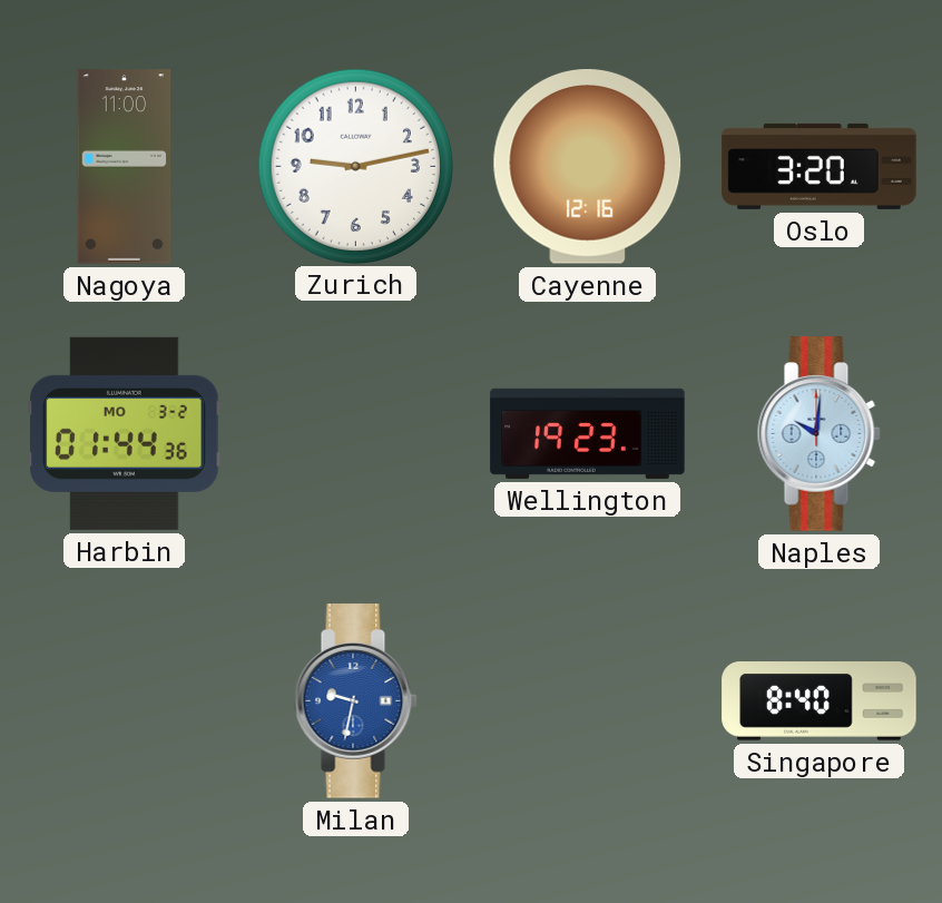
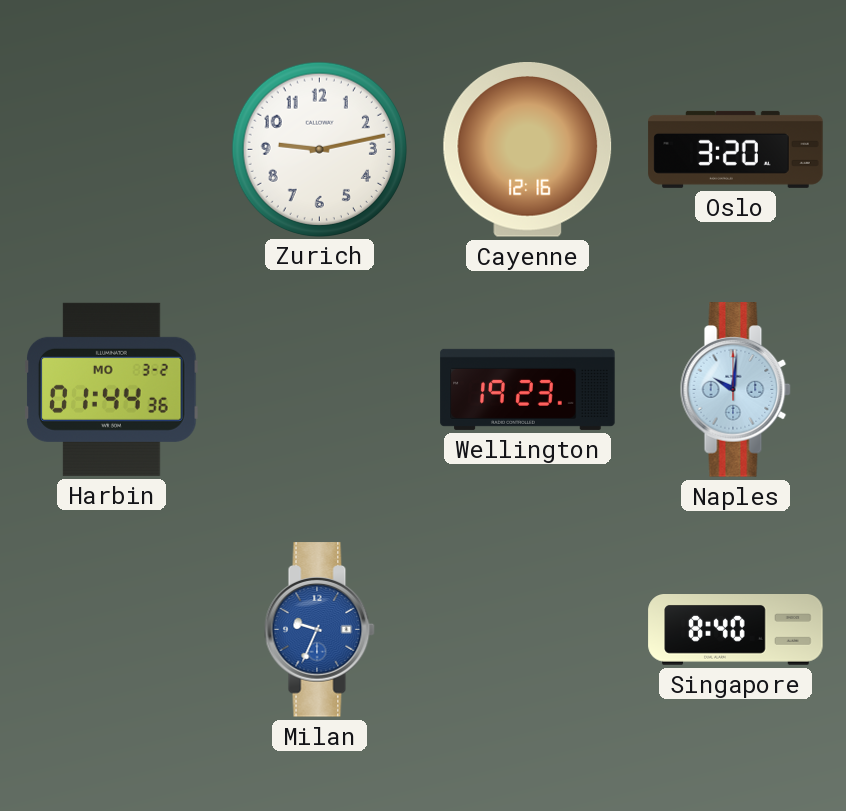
Nagoya: 11:00 -> none
Milan: 9:32 -> 9:34
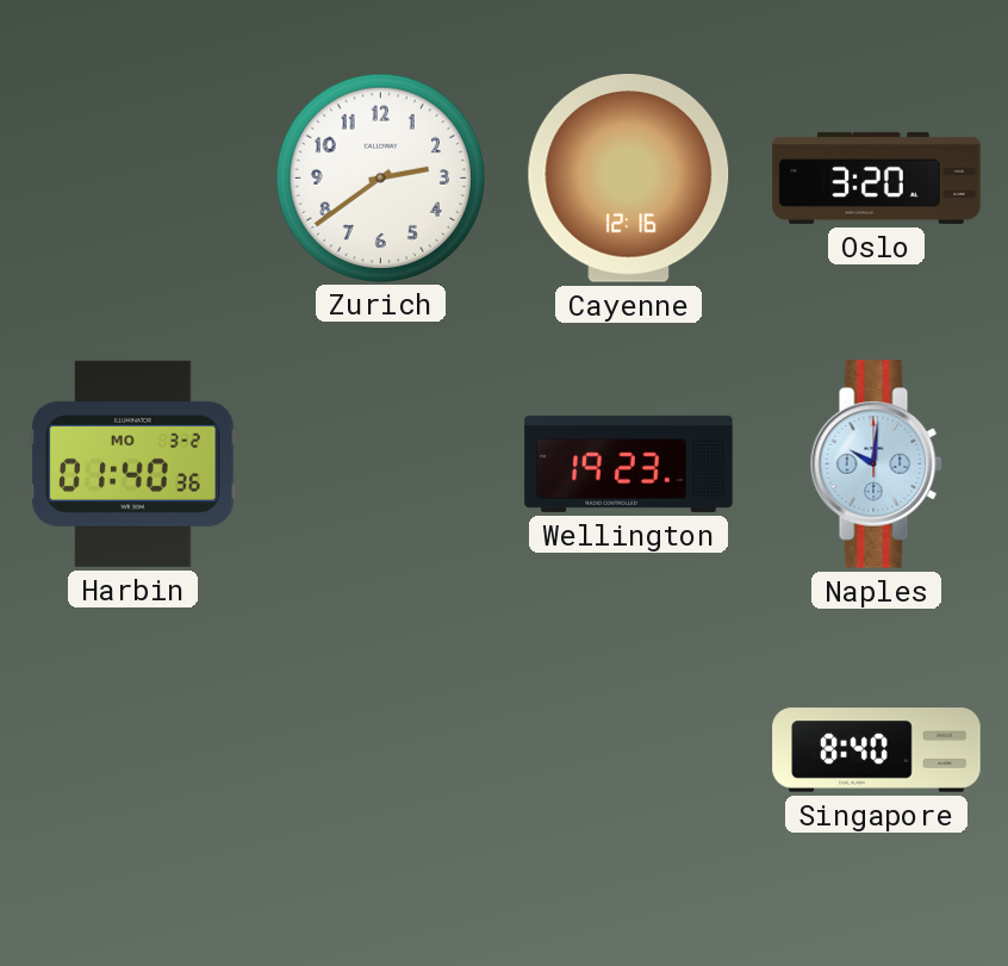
Zurich: 9:13 -> 2:39
Harbin: 01:44 -> 01:40
Milan: 9:34 -> none
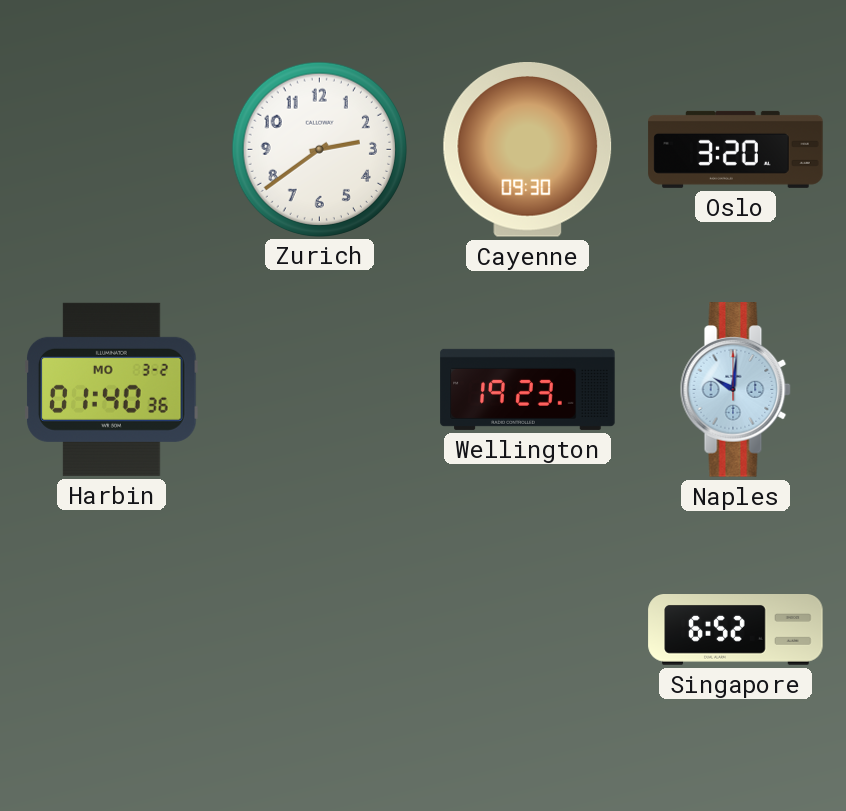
Cayenne: 12:16 -> 09:30
Singapore: 8:40 -> 6:52
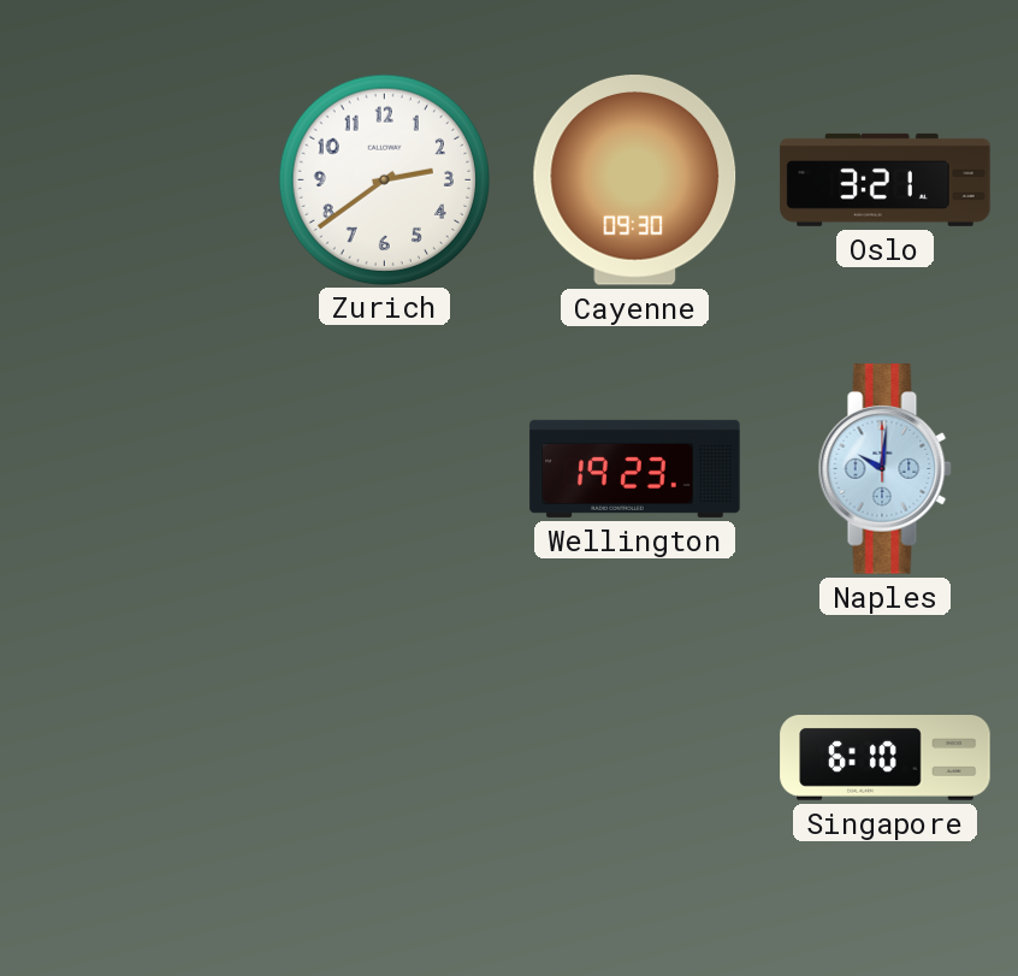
Oslo: 3:20 -> 3:21
Harbin: 01:40 -> none
Singapore: 6:52 -> 6:10
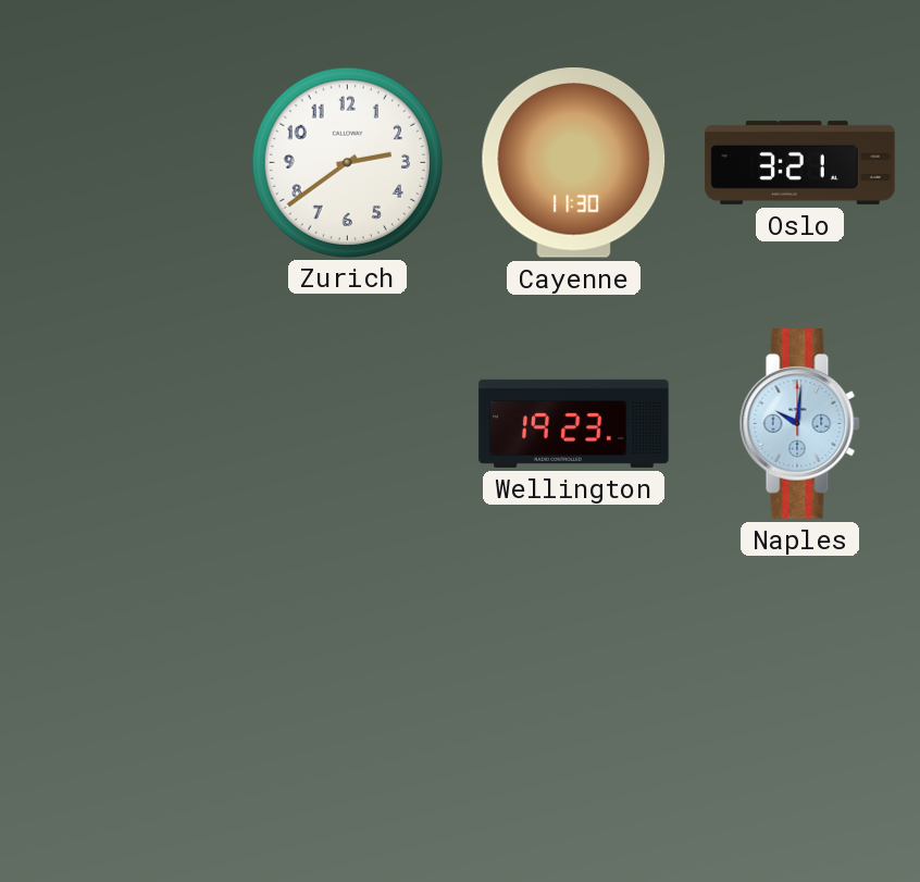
Cayenne: 09:30 -> 11:30
Singapore: 6:10 -> none
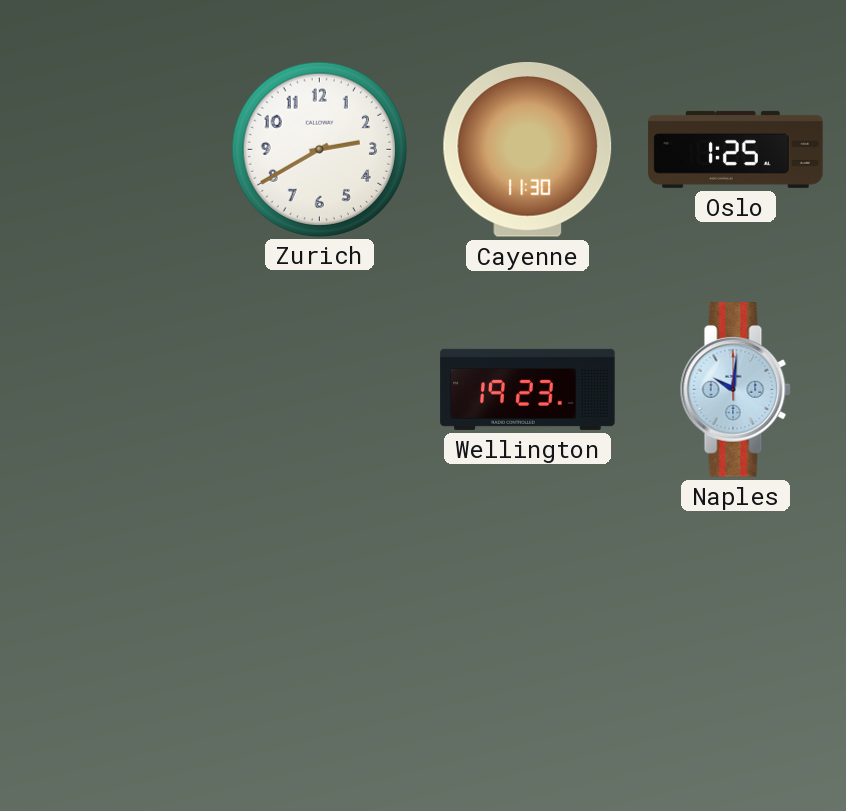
Zurich: 2:39 -> 2:40
Oslo: 3:21 -> 1:25
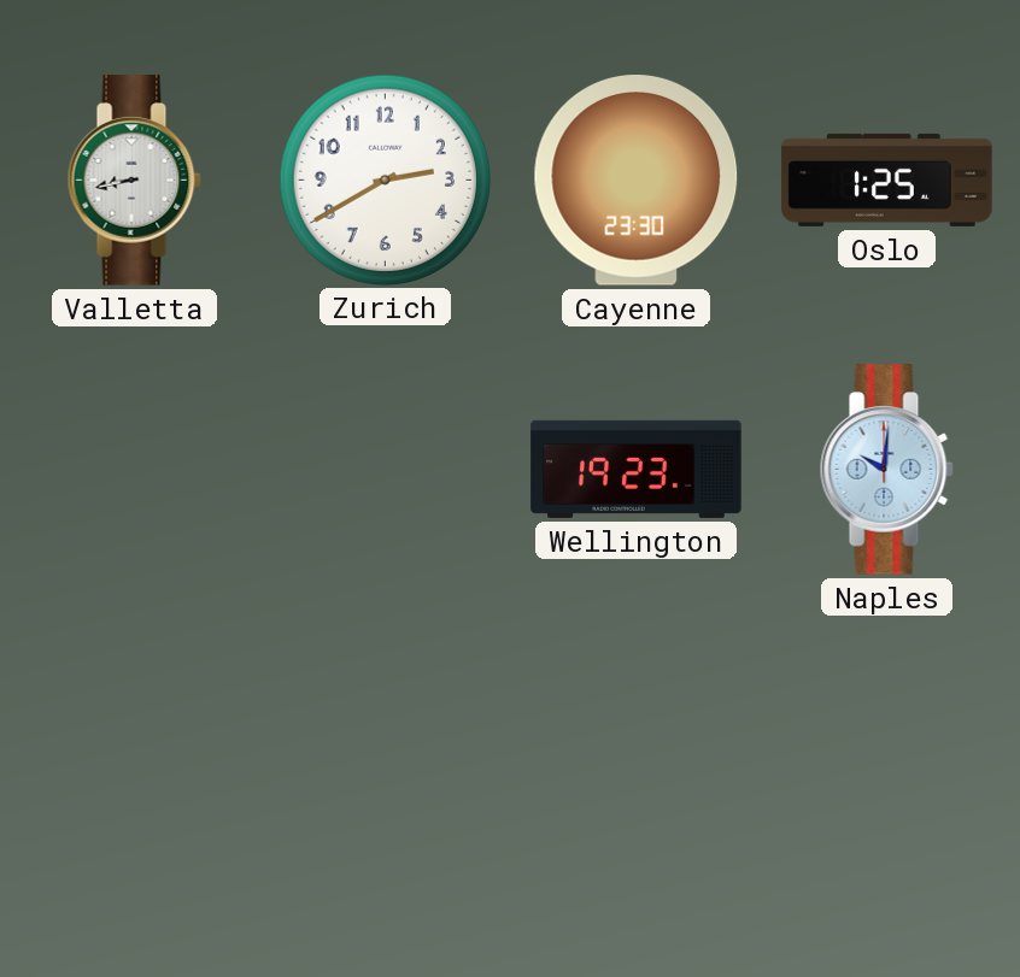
Valletta: none -> 8:43
Cayenne: 11:30 -> 23:30
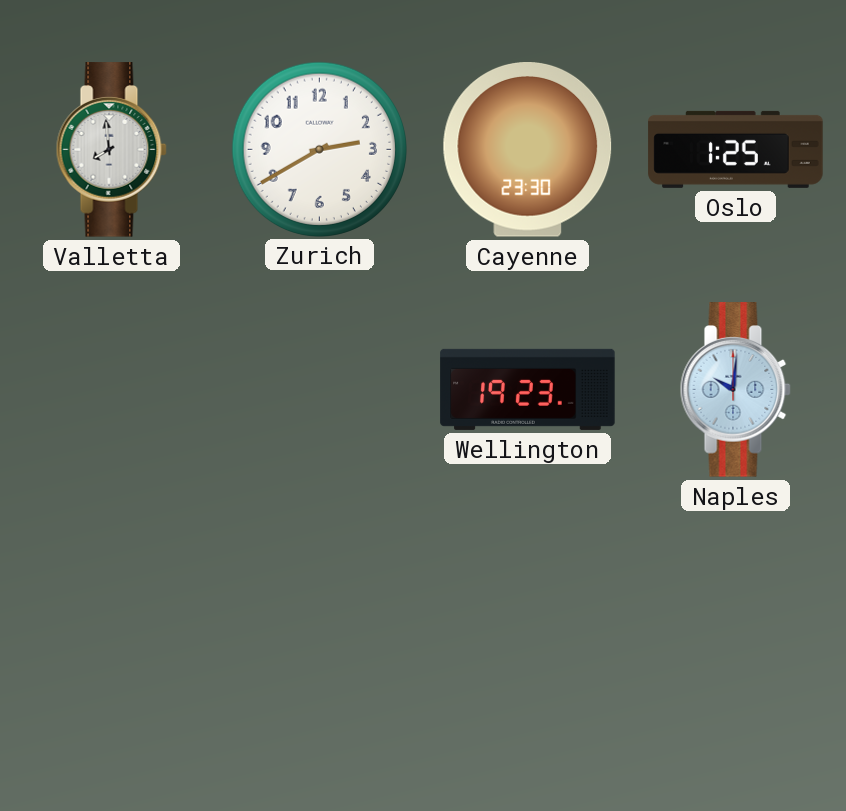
Valletta: 8:43 -> 7:59
